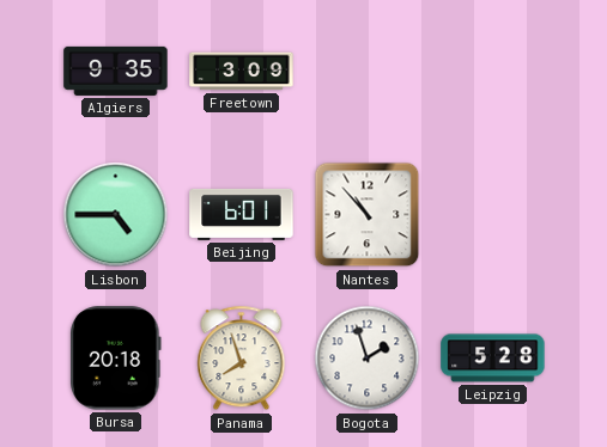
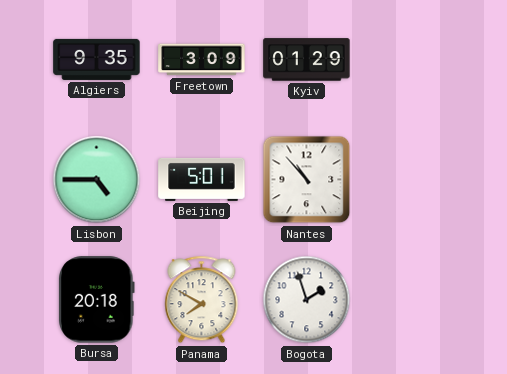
Kyiv: none -> 01:29
Beijing: 6:01 -> 5:01
Panama: 7:57 -> 7:50
Leipzig: 5:28 -> none
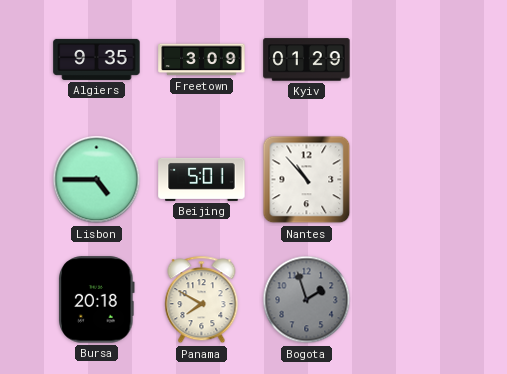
Bogota dial: white -> grey
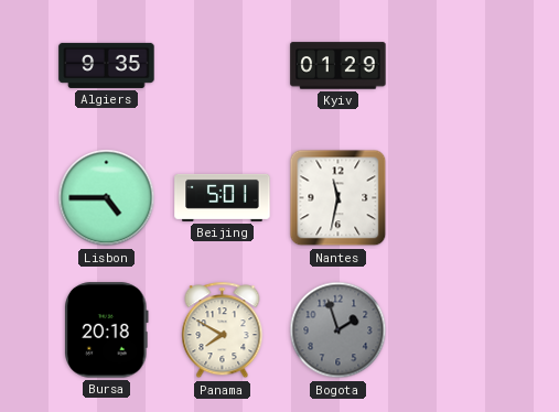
Freetown: 3:09 -> none
Nantes: 10:53 -> 11:32
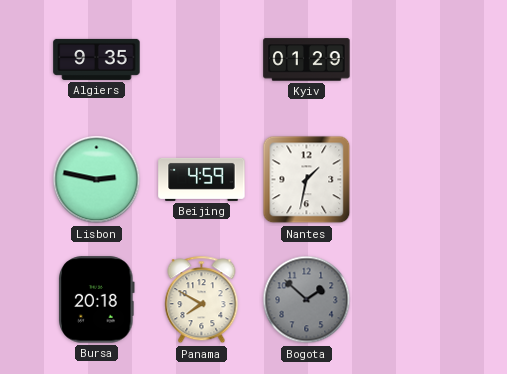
Lisbon: 4:45 -> 2:47
Beijing: 5:01 -> 4:59
Nantes: 11:32 -> 1:32
Bogota: 1:57 -> 1:52
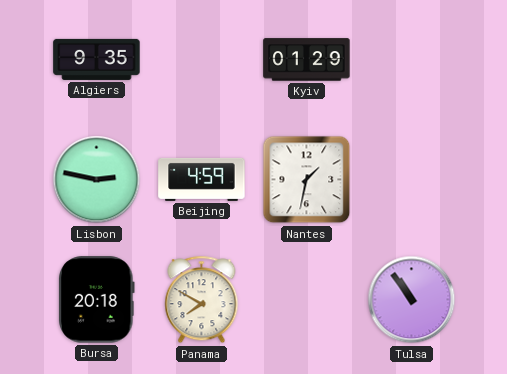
Bogota: 1:52 -> none
Tulsa: none -> 10:54
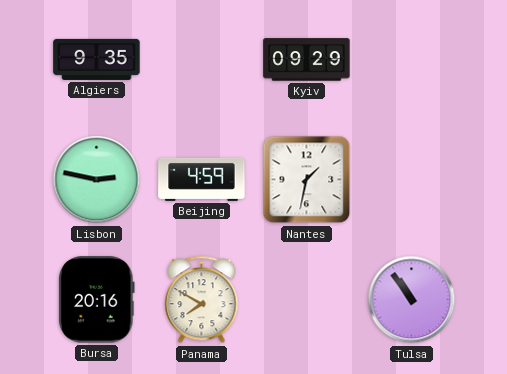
Kyiv: 01:29 -> 09:29
Bursa: 20:18 -> 20:16
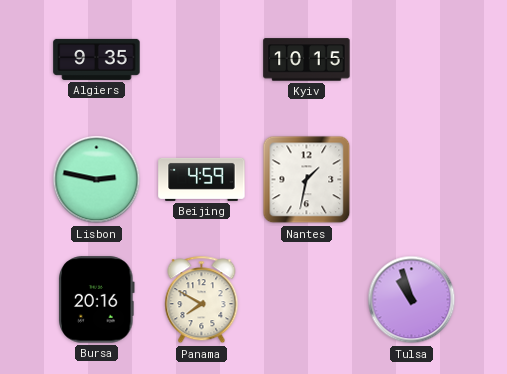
Kyiv: 09:29 -> 10:15
Tulsa: 10:54 -> 10:57
